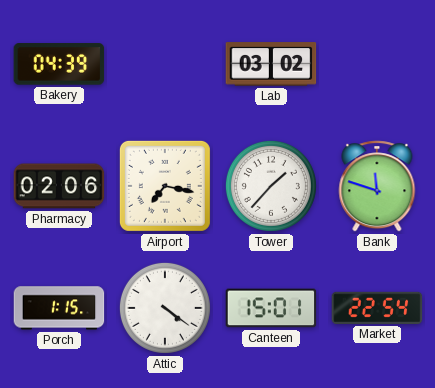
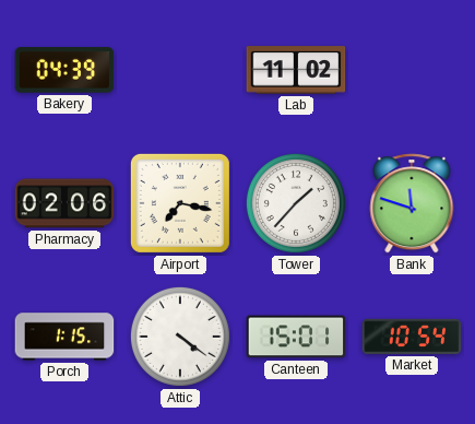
Lab: 03:02 -> 11:02
Market: 22:54 -> 10:54
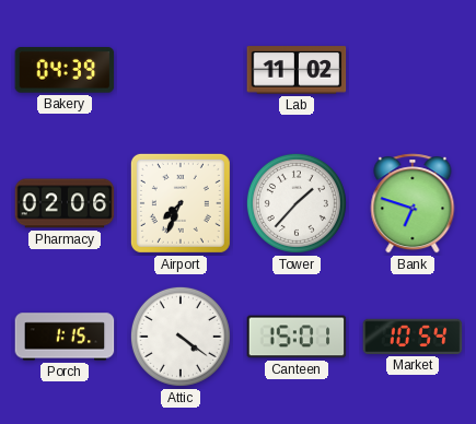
Airport: 7:17 -> 7:34
Bank: 11:48 -> 6:48
